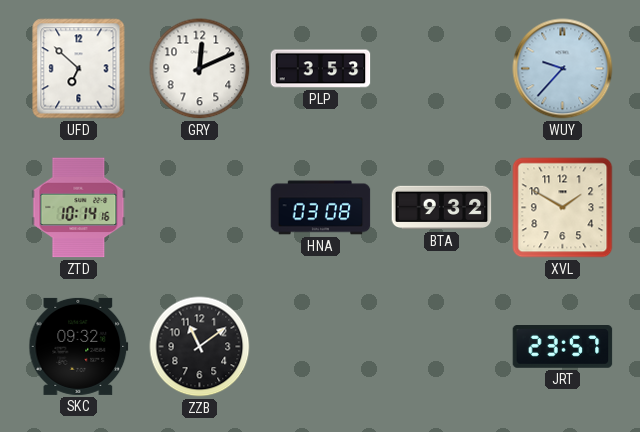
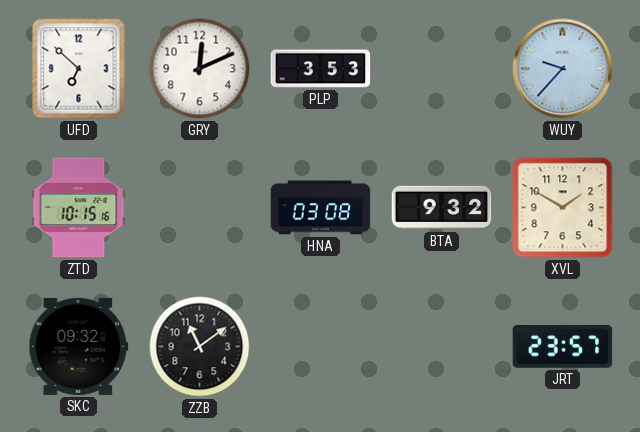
ZTD: 10:14 -> 10:15
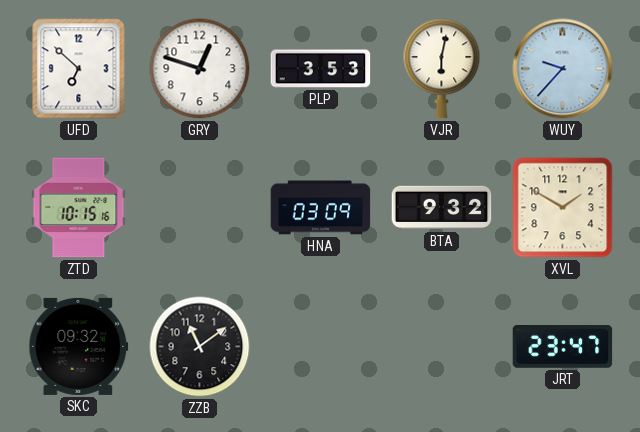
GRY: 12:11 -> 12:48
VJR: none -> 6:02
HNA: 03:08 -> 03:09
JRT: 23:57 -> 23:47
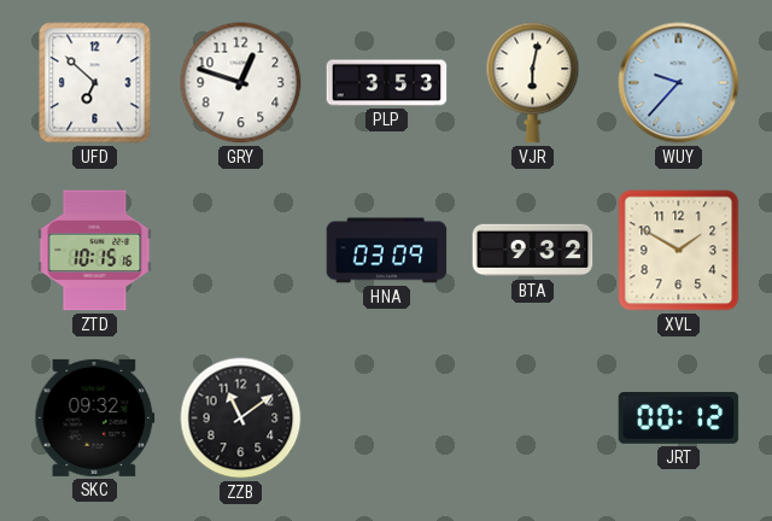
JRT: 23:47 -> 00:12
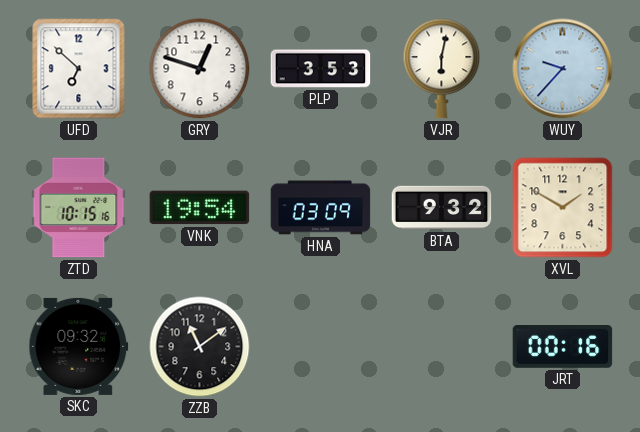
VNK: none -> 19:54
JRT: 00:12 -> 00:16
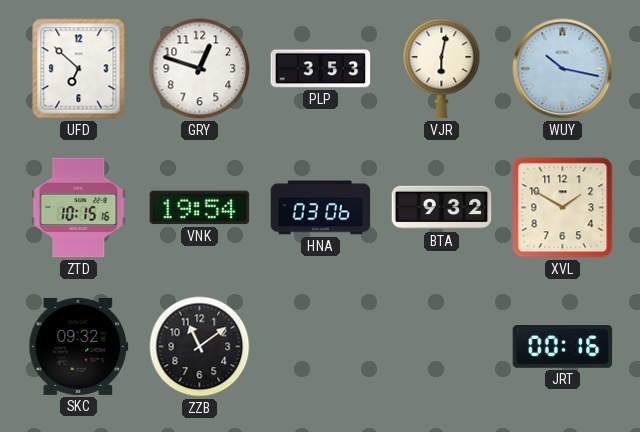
WUY: 9:37 -> 10:17
HNA: 03:09 -> 03:06
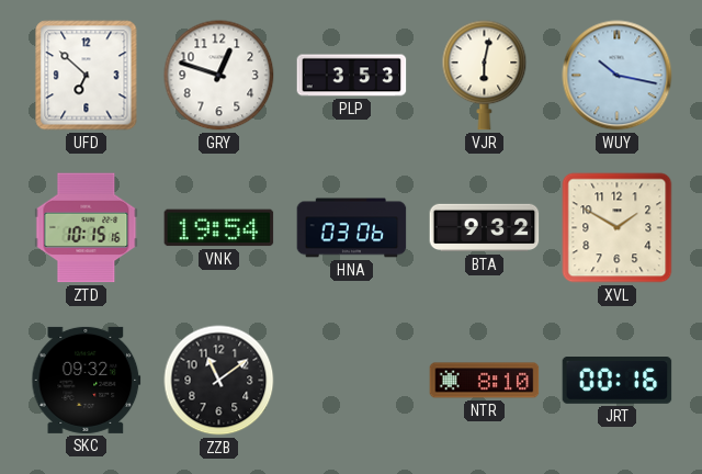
NTR: none -> 8:10
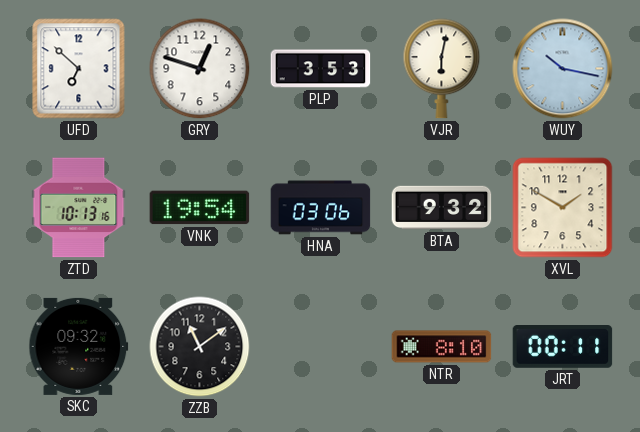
ZTD: 10:15 -> 10:13
JRT: 00:16 -> 00:11
